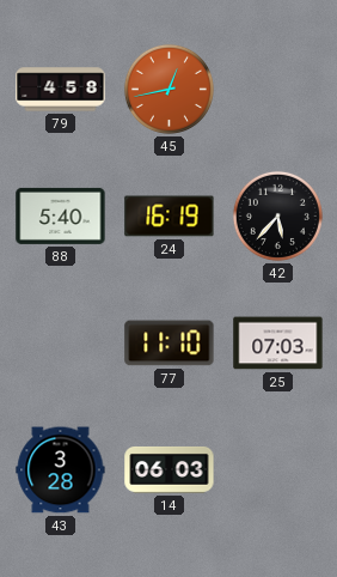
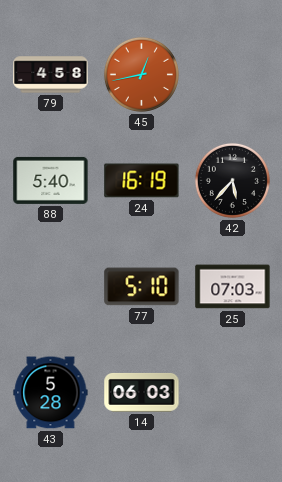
77: 11:10 -> 5:10
43: 3:28 -> 5:28
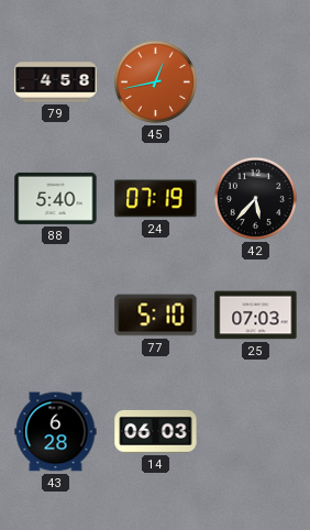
24: 16:19 -> 07:19
43: 5:28 -> 6:28
